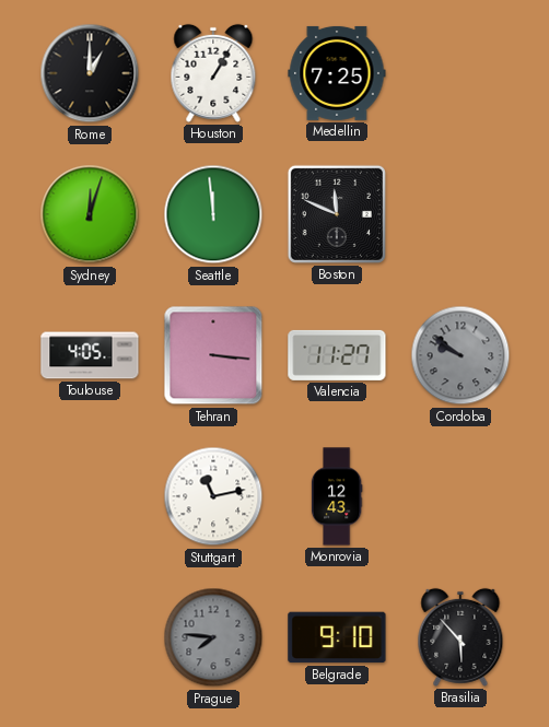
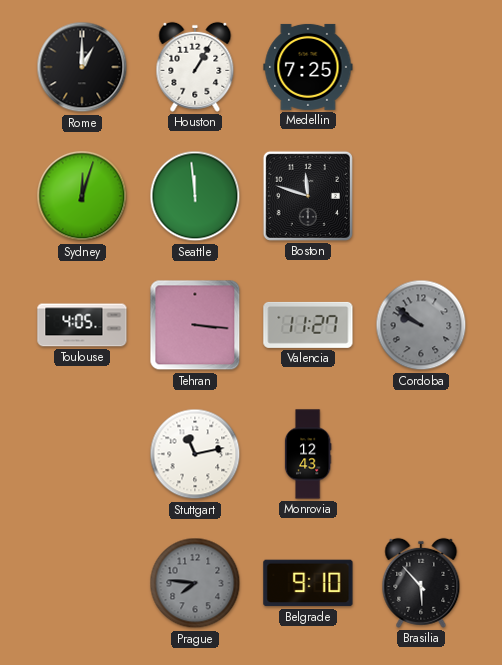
Boston: 11:49 -> 11:48
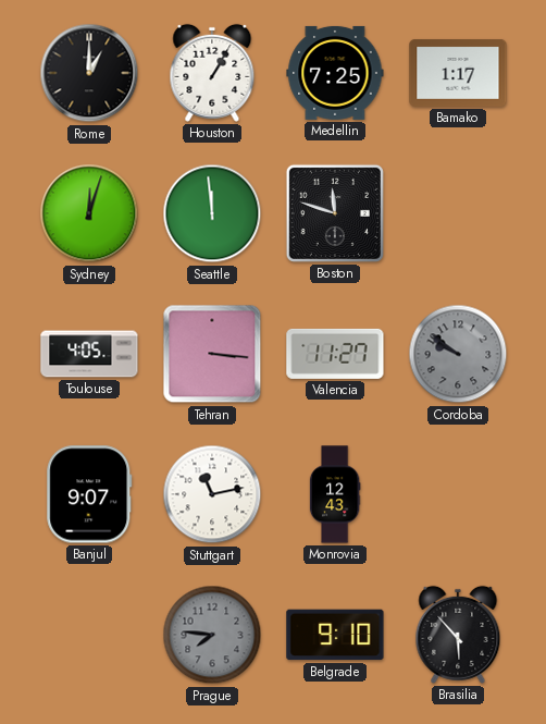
Bamako: none -> 1:17
Banjul: none -> 9:07
